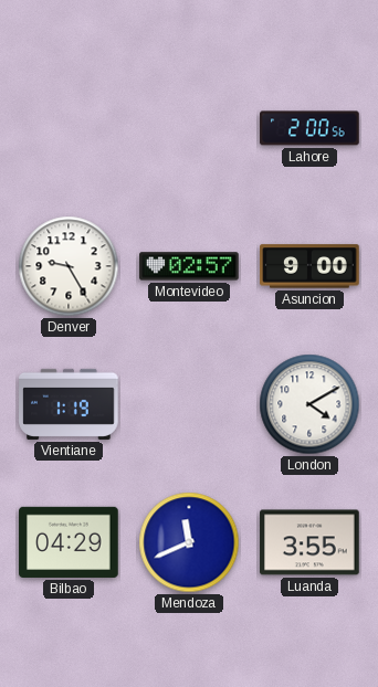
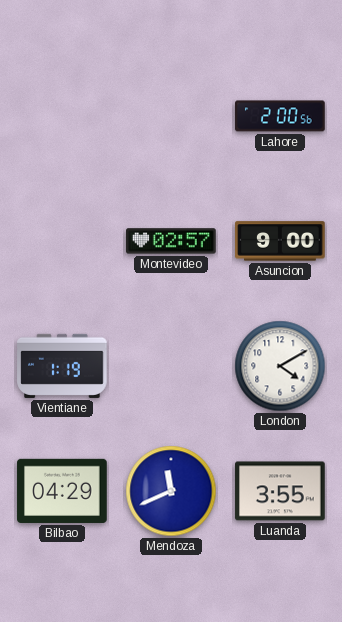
Denver: 9:25 -> none
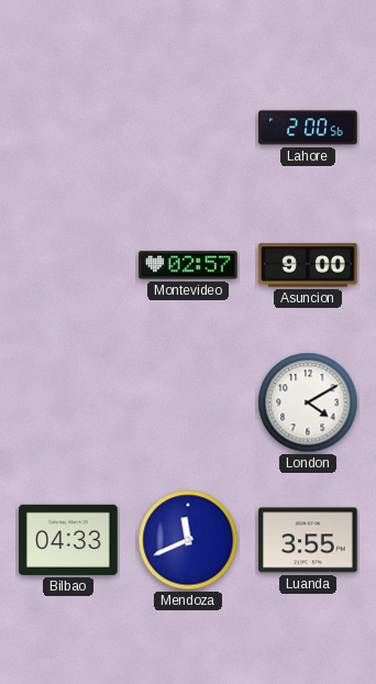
Vientiane: 1:19 -> none
Bilbao: 04:29 -> 04:33
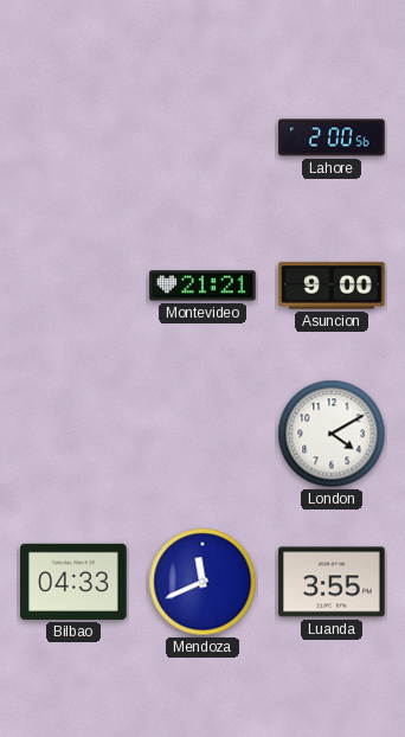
Montevideo: 02:57 -> 21:21
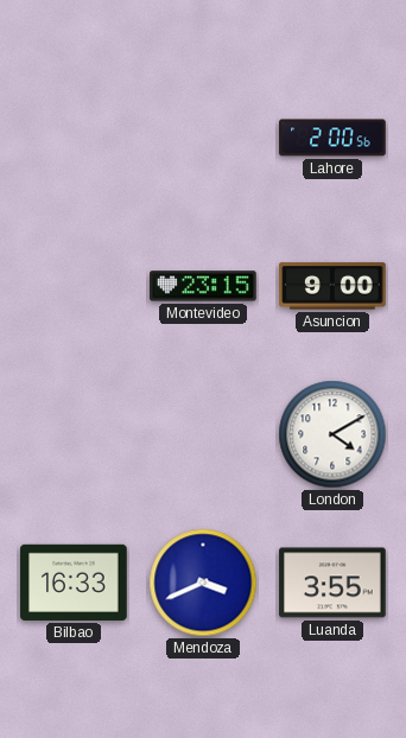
Montevideo: 21:21 -> 23:15
Bilbao: 04:33 -> 16:33
Mendoza: 11:41 -> 3:41
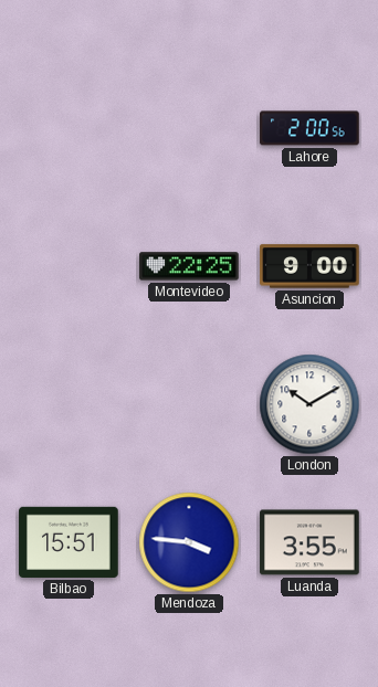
Montevideo: 23:15 -> 22:25
London: 4:10 -> 10:10
Bilbao: 16:33 -> 15:51
Mendoza: 3:41 -> 3:46
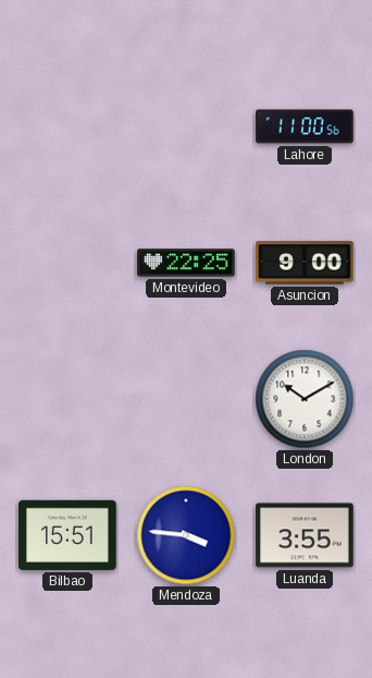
Lahore: 2:00 -> 11:00
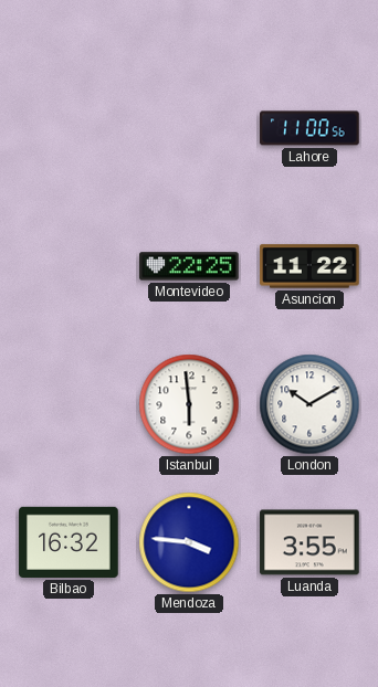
Asuncion: 9:00 -> 11:22
Istanbul: none -> 5:59
Bilbao: 15:51 -> 16:32
